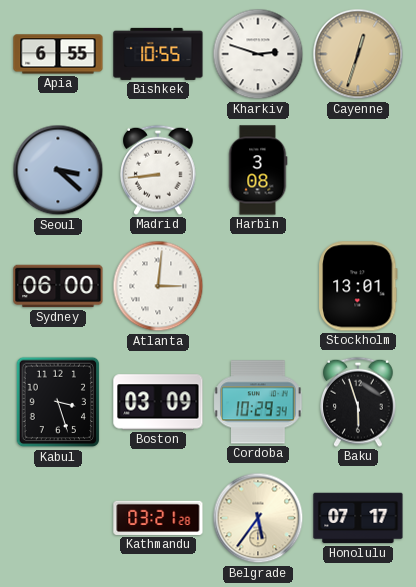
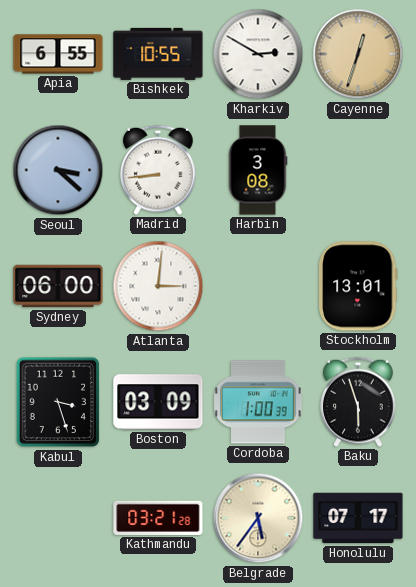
Kharkiv: 2:48 -> 2:50
Cordoba: 10:29 -> 1:00
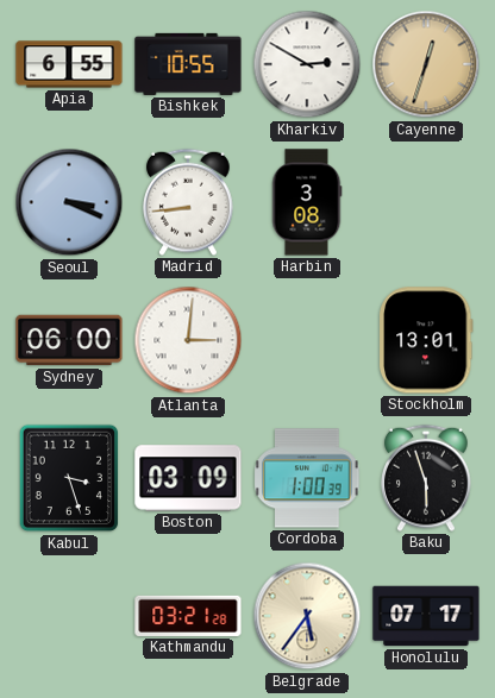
Seoul: 3:22 -> 3:19
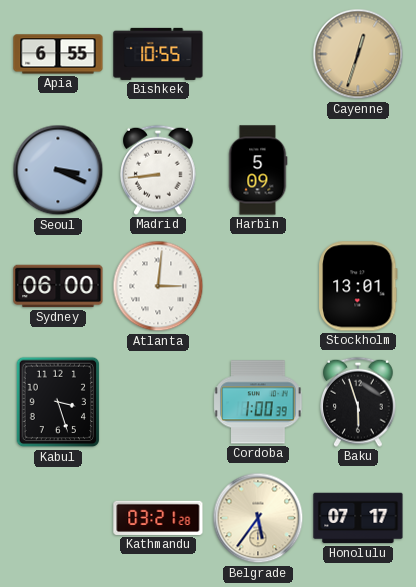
Kharkiv: 2:50 -> none
Harbin: 3:08 -> 5:09
Boston: 03:09 -> none
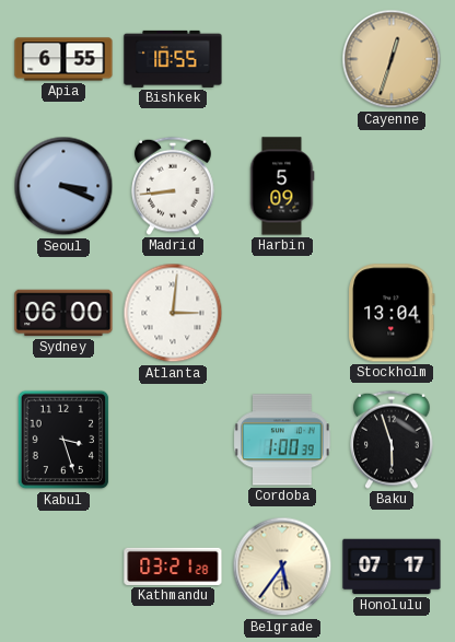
Stockholm: 13:01 -> 13:04
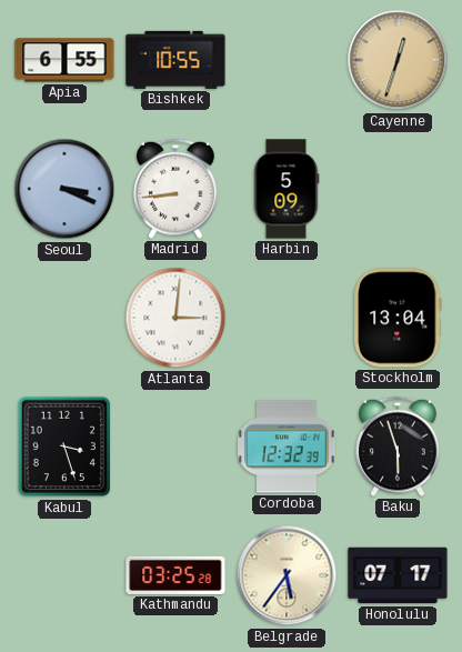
Sydney: 06:00 -> none
Cordoba: 1:00 -> 12:32
Kathmandu: 03:21 -> 03:25
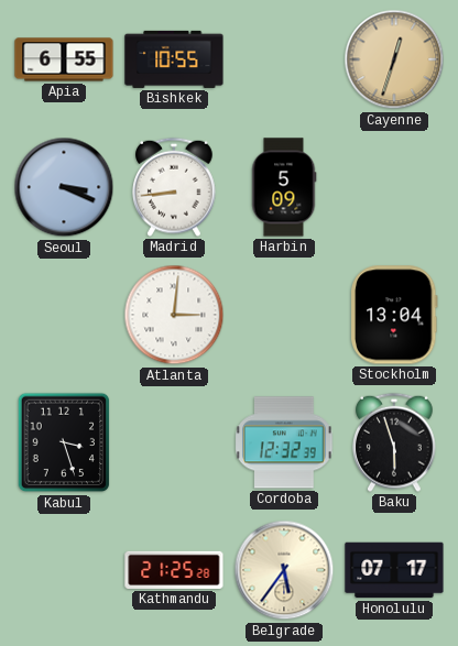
Kathmandu: 03:25 -> 21:25
